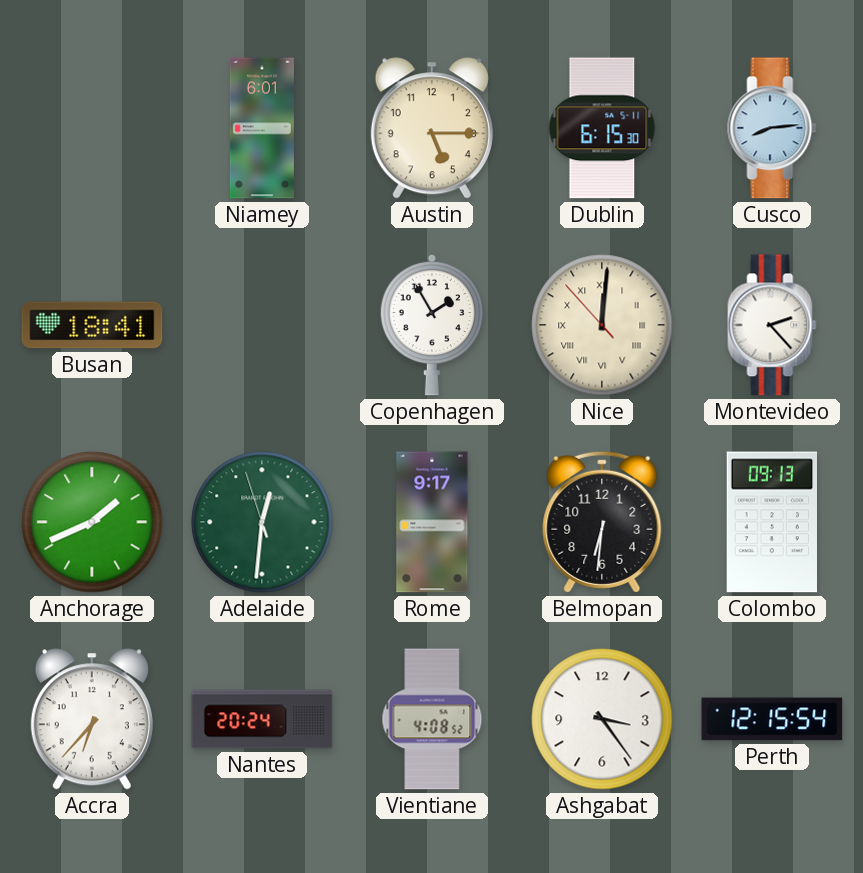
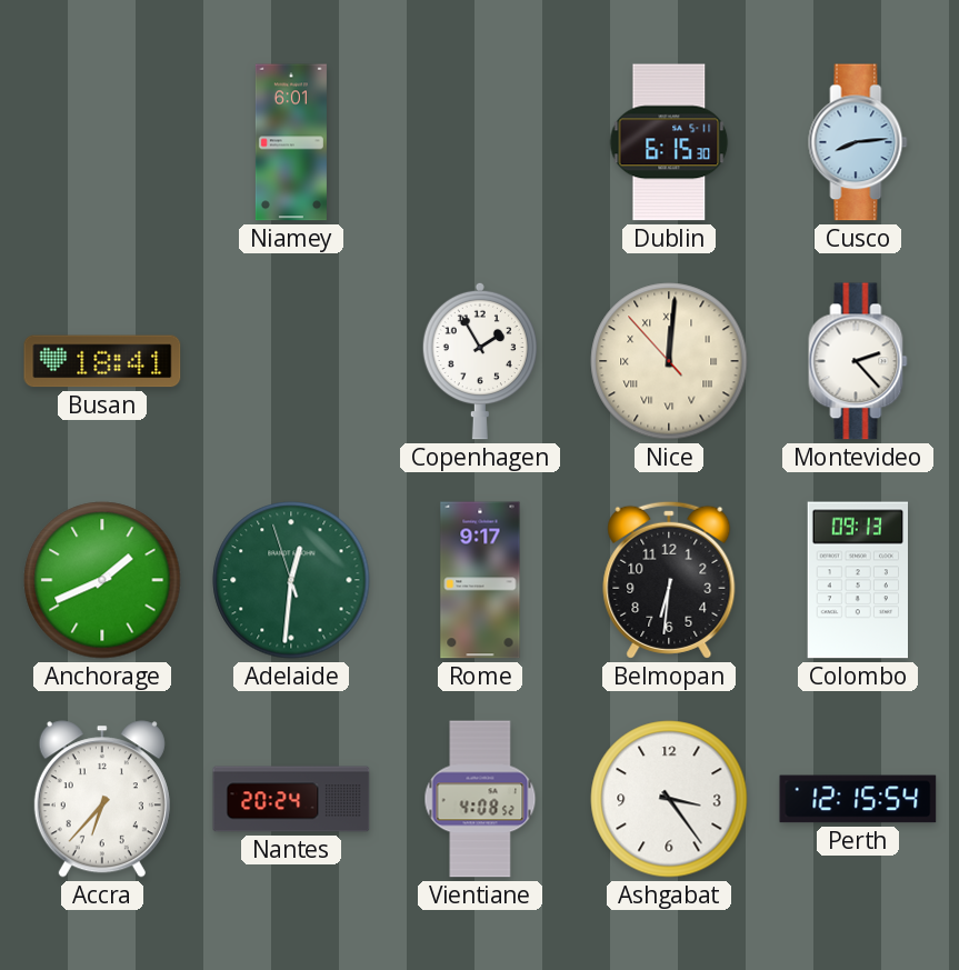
Austin: 5:15 -> none
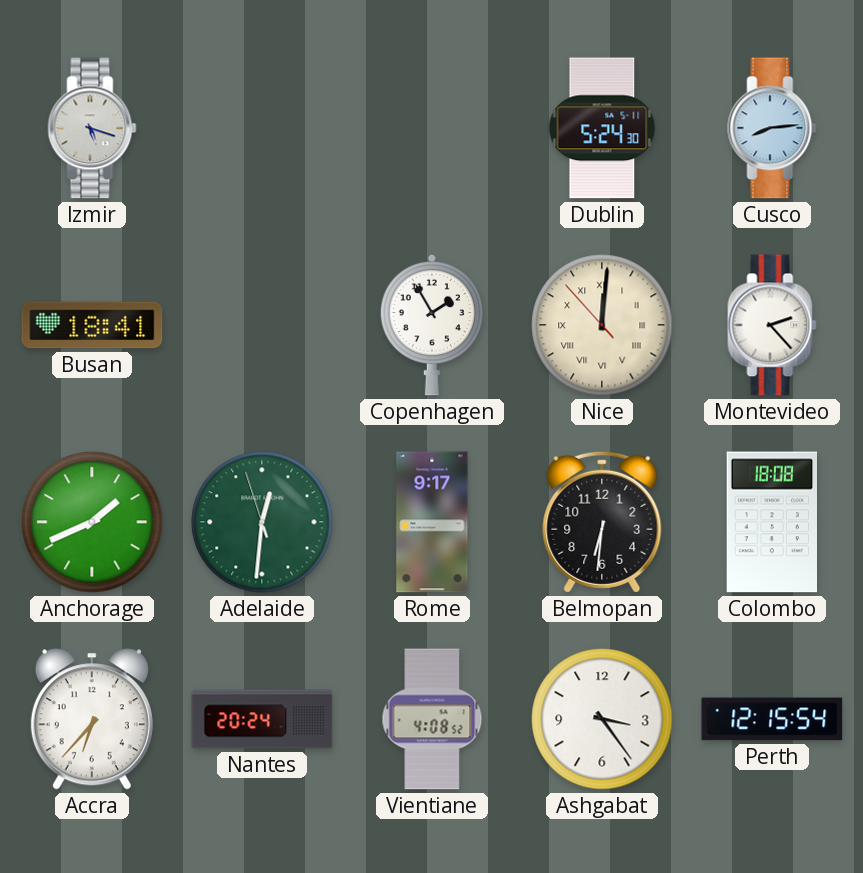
Izmir: none -> 5:18
Niamey: 6:01 -> none
Dublin: 6:15 -> 5:24
Colombo: 09:13 -> 18:08
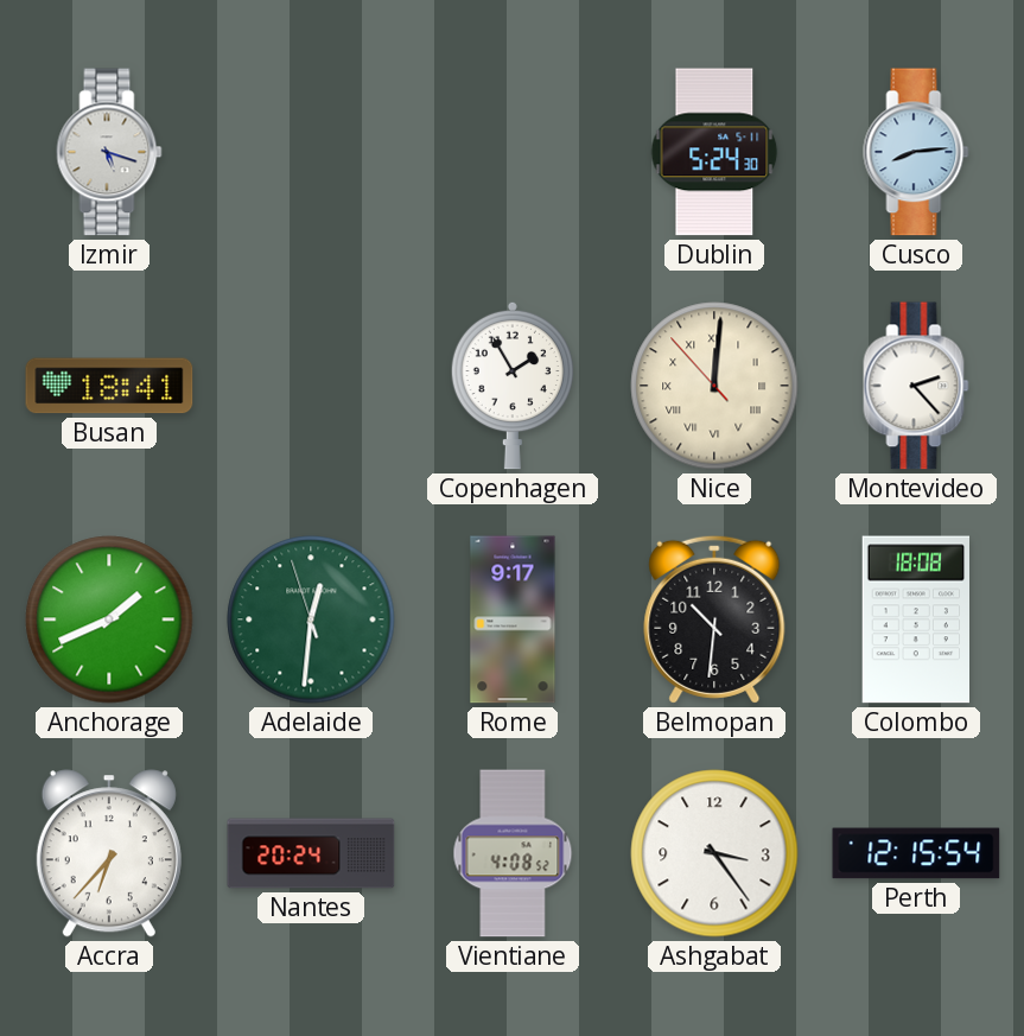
Belmopan: 6:31 -> 10:31
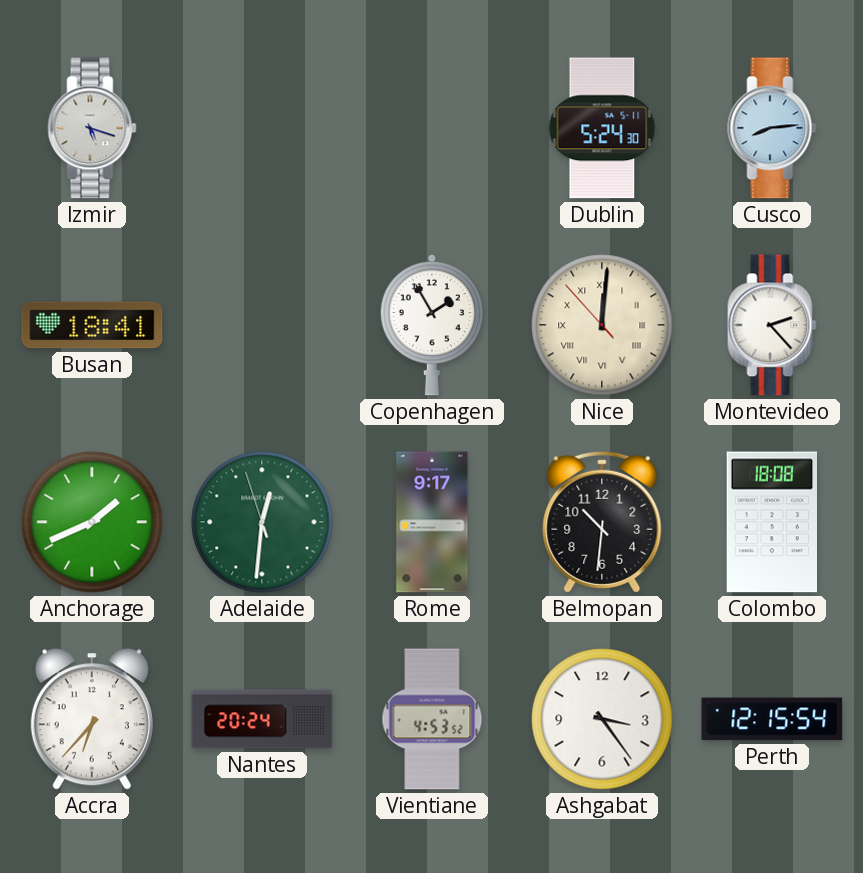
Vientiane: 4:08 -> 4:53
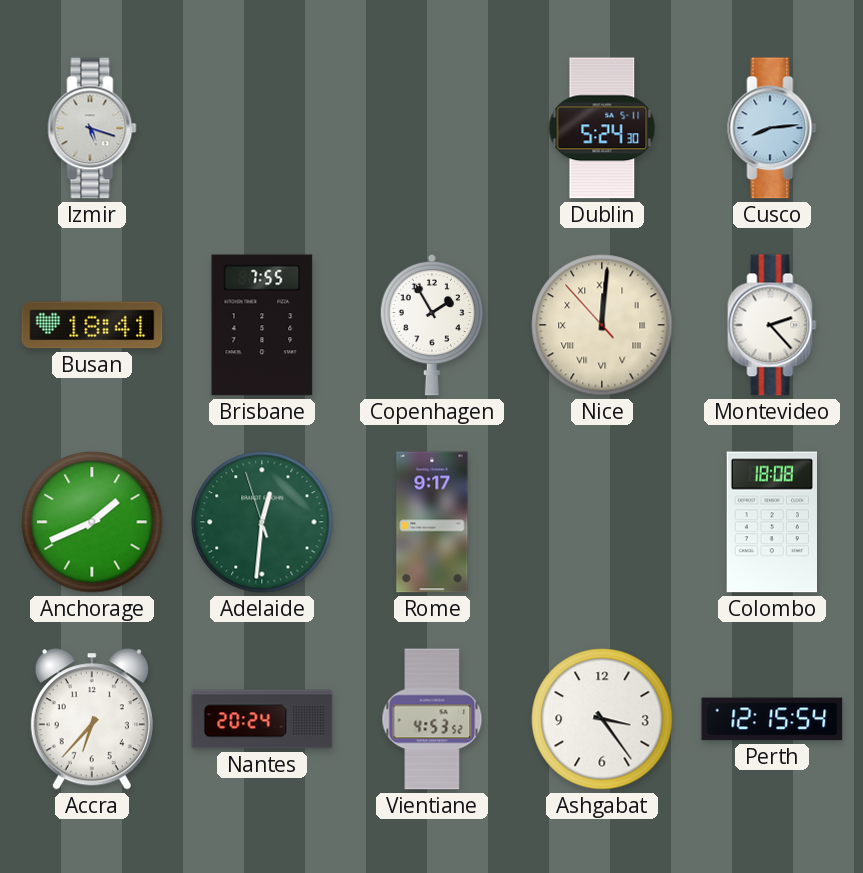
Brisbane: none -> 7:55
Belmopan: 10:31 -> none
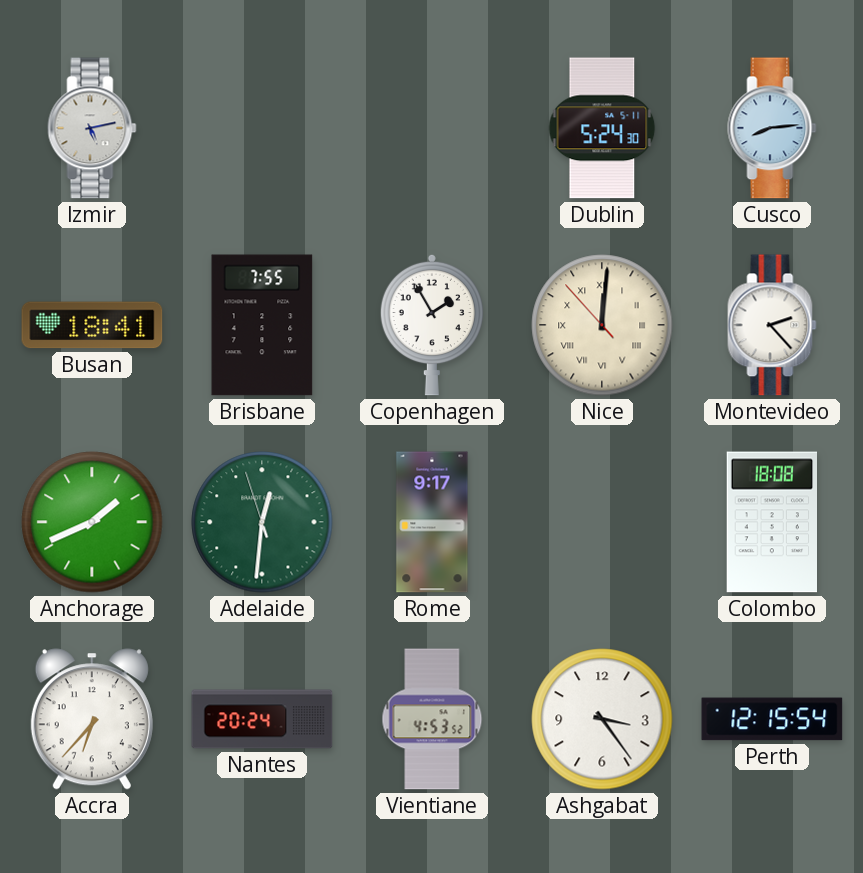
Izmir: 5:18 -> 5:13
